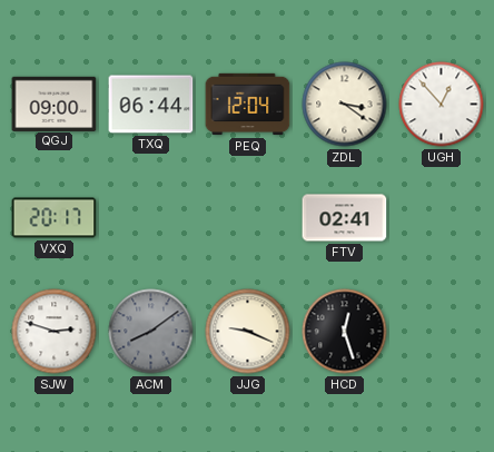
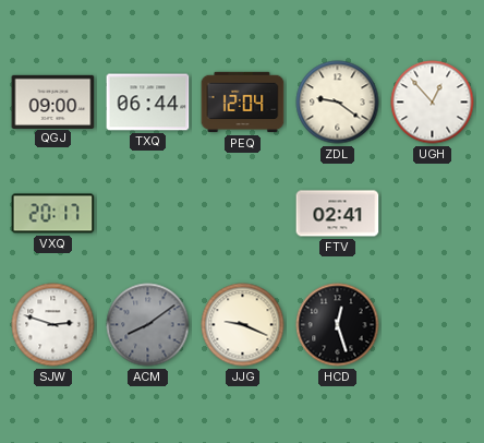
ZDL: 3:21 -> 9:21
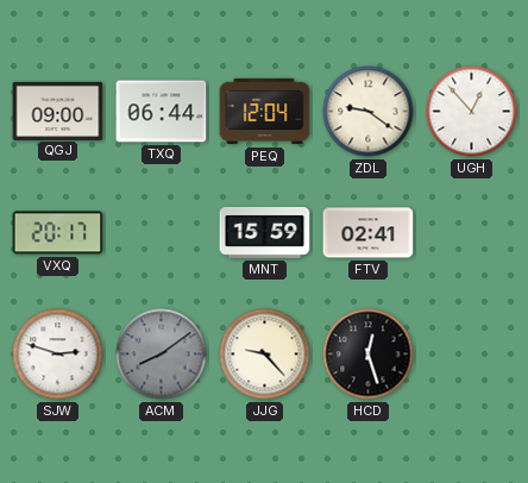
MNT: none -> 15:59
JJG: 9:19 -> 9:23
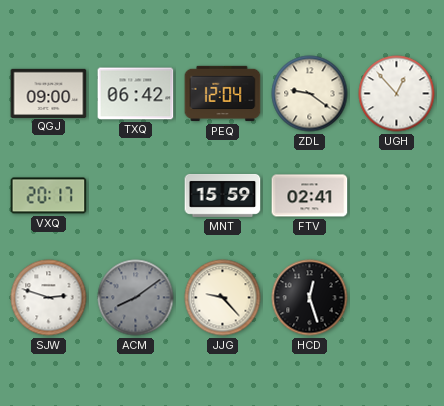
TXQ: 06:44 -> 06:42
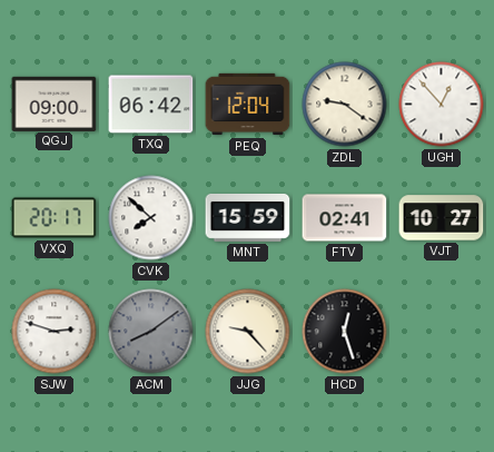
CVK: none -> 7:52
VJT: none -> 10:27
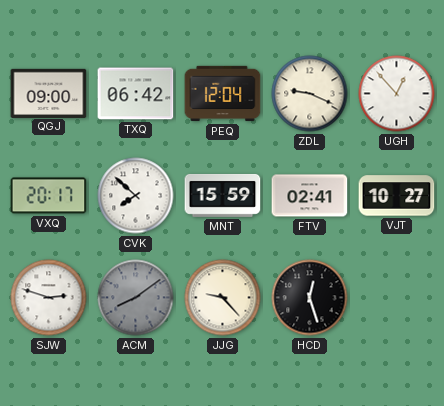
ZDL: 9:21 -> 9:19
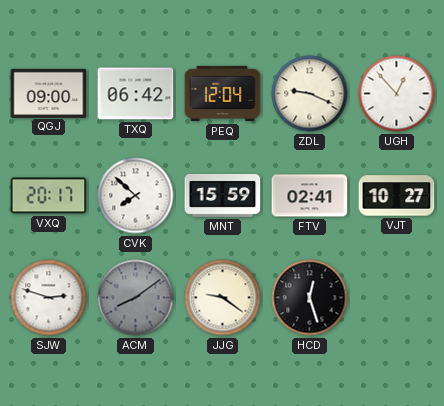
JJG: 9:23 -> 9:21
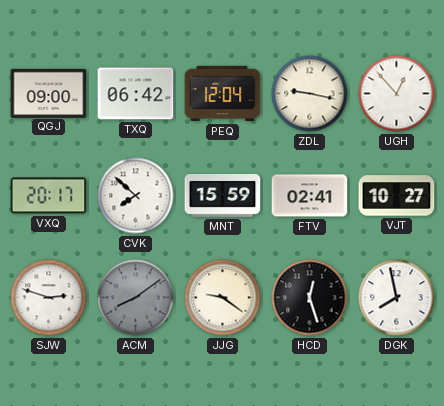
ZDL: 9:19 -> 9:17
DGK: none -> 7:58
